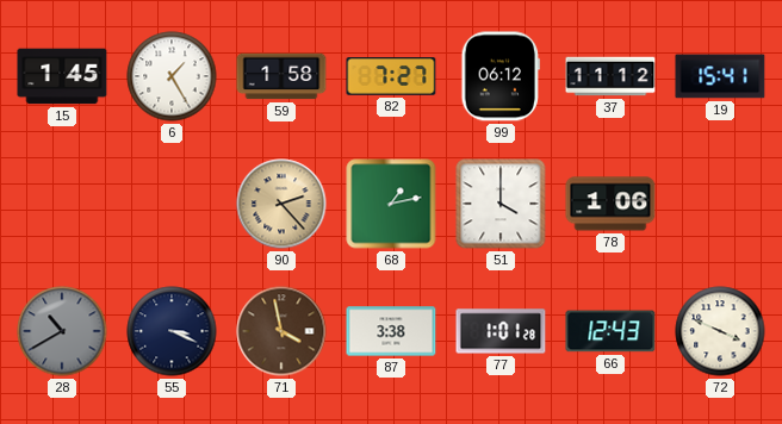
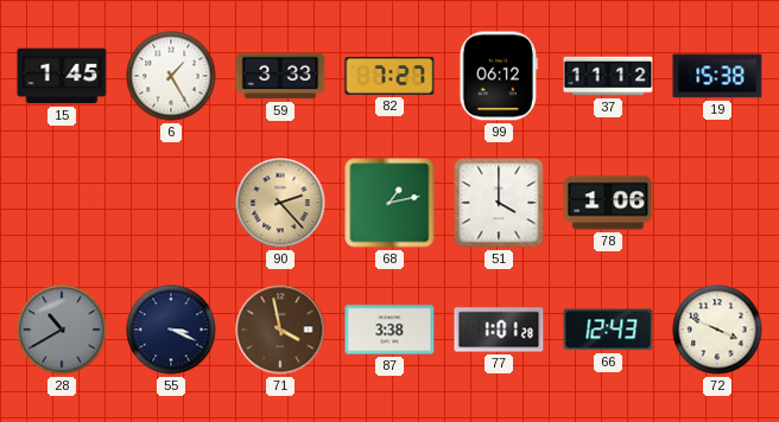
59: 1:58 -> 3:33
19: 15:41 -> 15:38
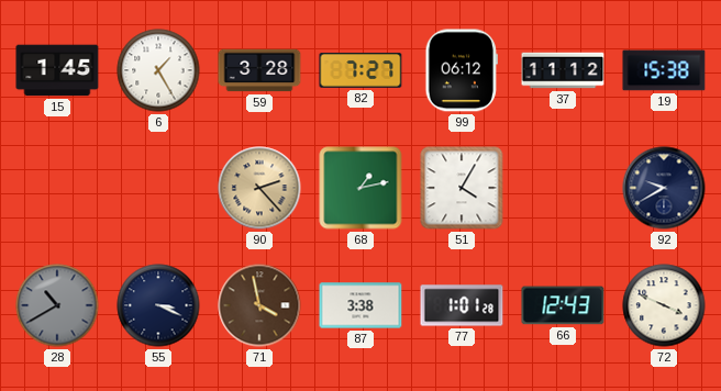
59: 3:33 -> 3:28
51: 4:00 -> 4:05
78: 1:06 -> none
92: none -> 9:40
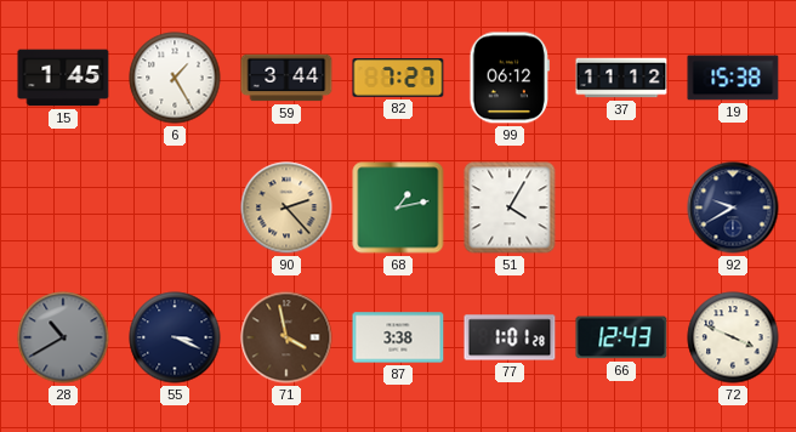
59: 3:28 -> 3:44
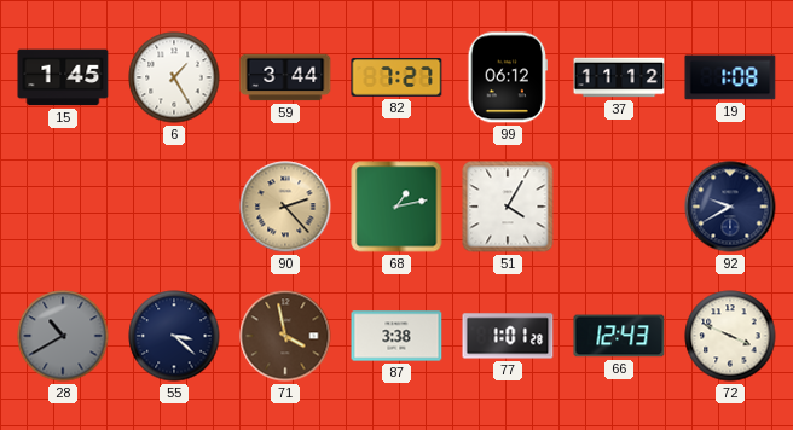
19: 15:38 -> 1:08
55: 3:19 -> 3:22
